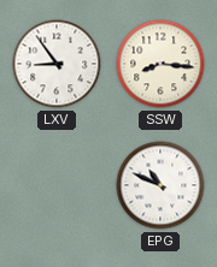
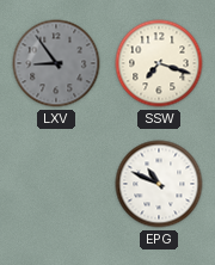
LXV dial: white -> grey
SSW: 8:16 -> 7:18
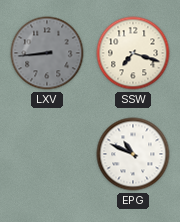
LXV: 8:54 -> 8:44
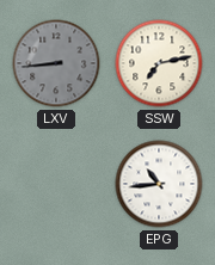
SSW: 7:18 -> 7:13
EPG: 10:49 -> 10:44
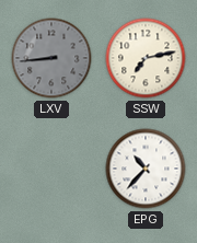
EPG: 10:44 -> 10:37
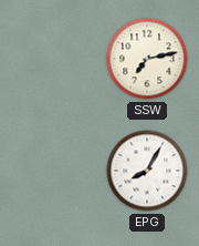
LXV: 8:44 -> none
EPG: 10:37 -> 8:05
